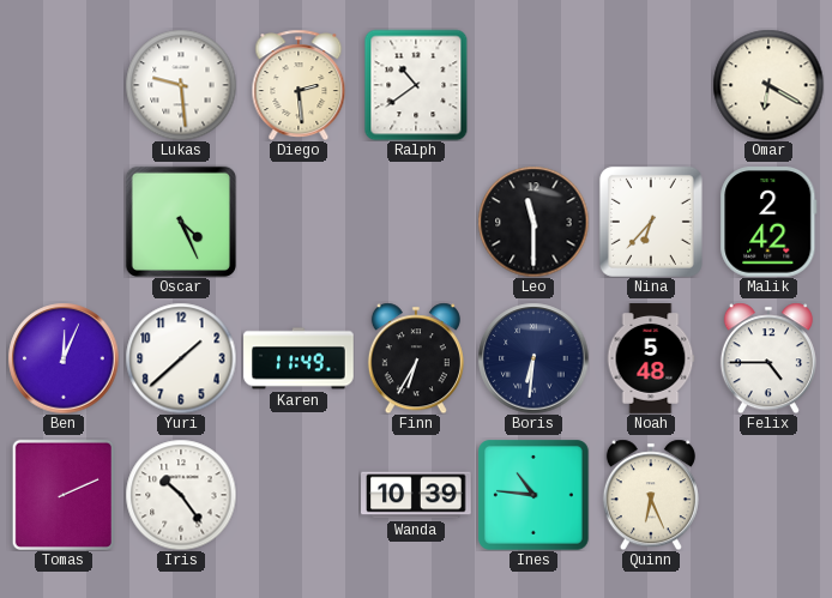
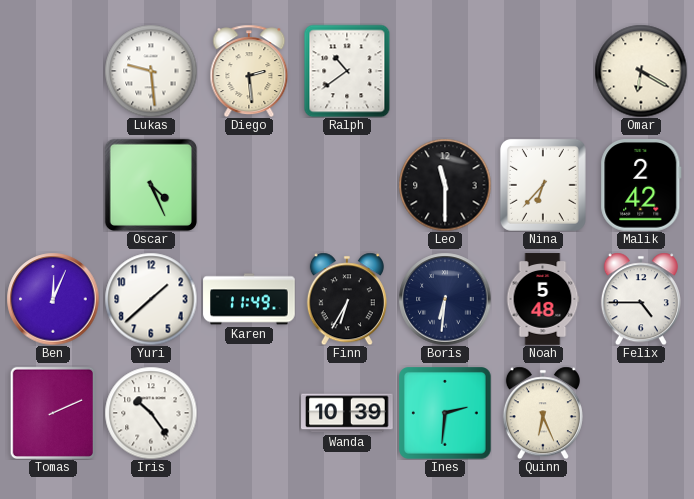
Ines: 10:46 -> 2:31
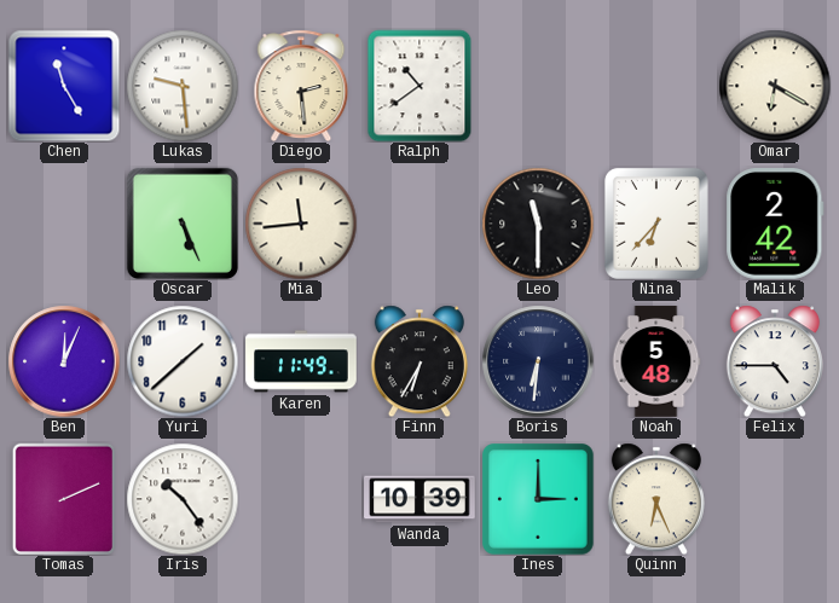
Chen: none -> 11:25
Oscar: 4:26 -> 5:26
Mia: none -> 11:44
Ines: 2:31 -> 3:00
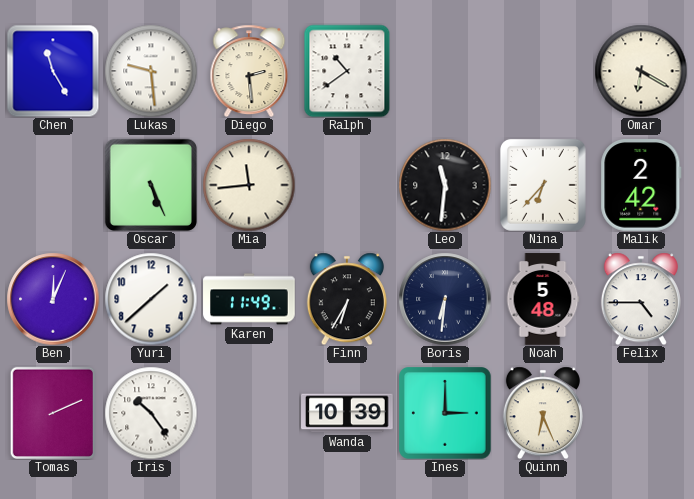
Leo: 11:30 -> 11:31
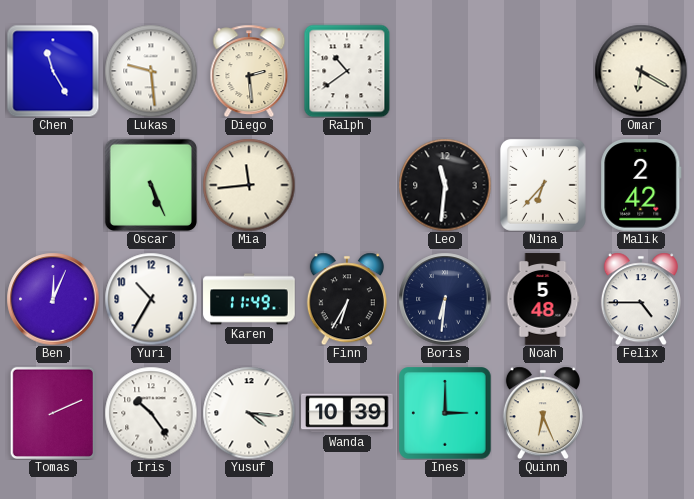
Yuri: 1:38 -> 10:35
Yusuf: none -> 4:16
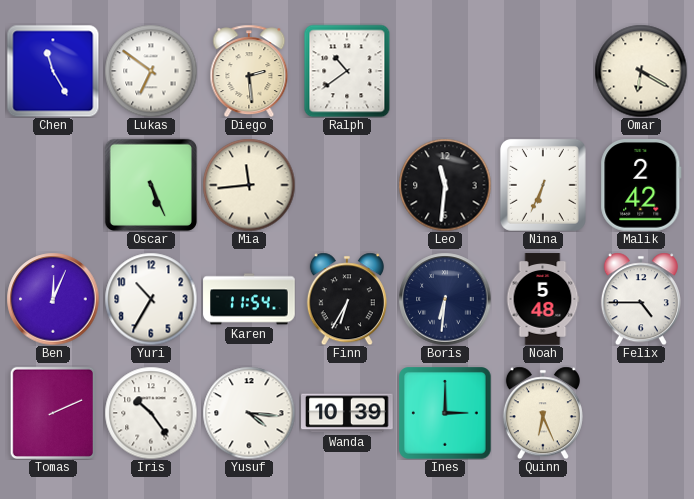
Lukas: 9:29 -> 6:51
Nina: 6:37 -> 6:34
Karen: 11:49 -> 11:54
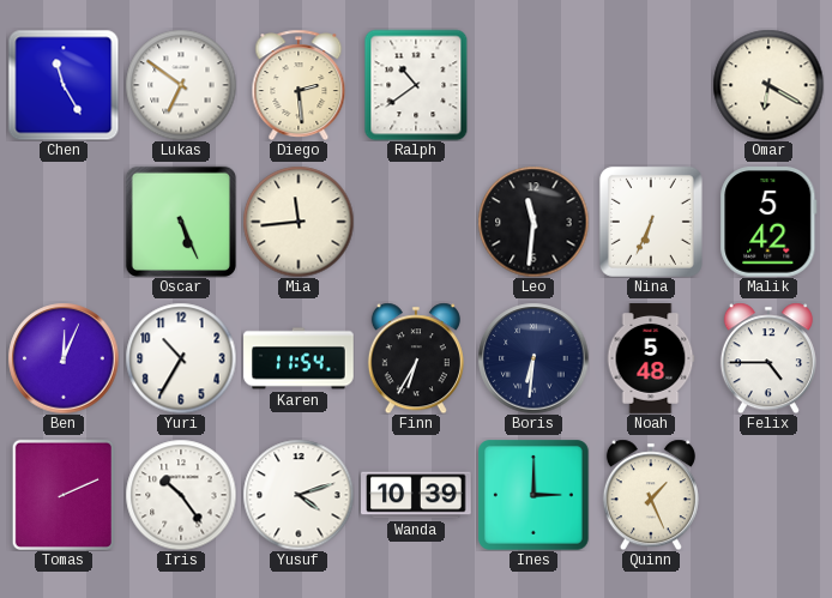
Malik: 2:42 -> 5:42
Yusuf: 4:16 -> 4:12
Quinn: 6:26 -> 1:26
